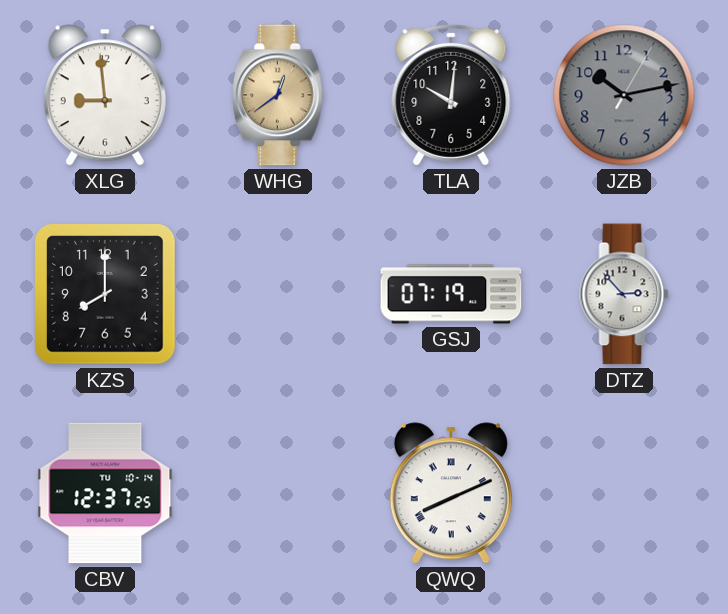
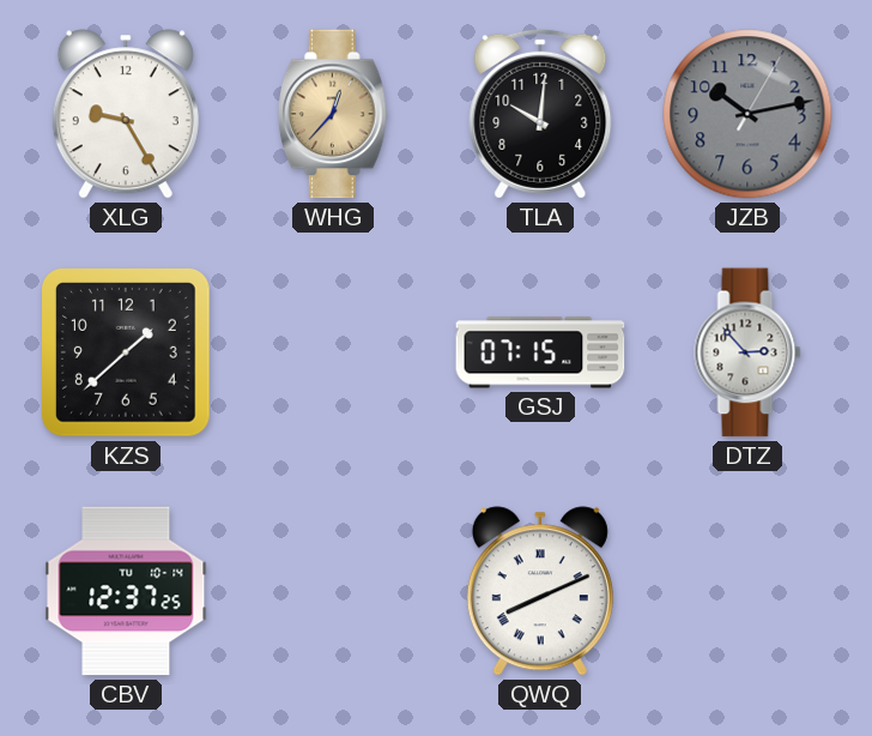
XLG: 8:59 -> 9:25
WHG: 12:39 -> 12:37
KZS: 8:00 -> 1:38
GSJ: 07:19 -> 07:15
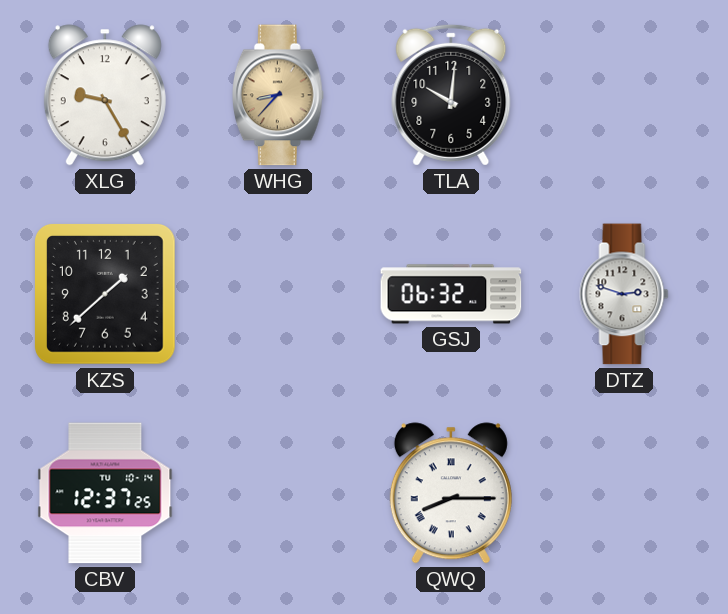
WHG: 12:37 -> 8:37
JZB: 10:13 -> none
GSJ: 07:15 -> 06:32
DTZ: 2:53 -> 2:48
QWQ: 8:11 -> 8:15
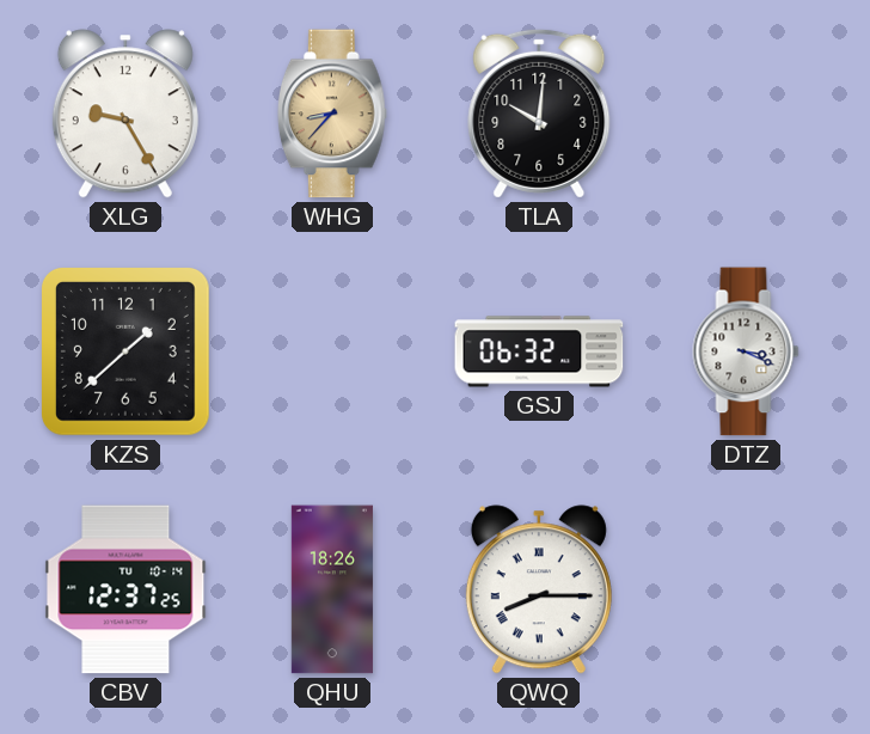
DTZ: 2:48 -> 3:19
QHU: none -> 18:26
